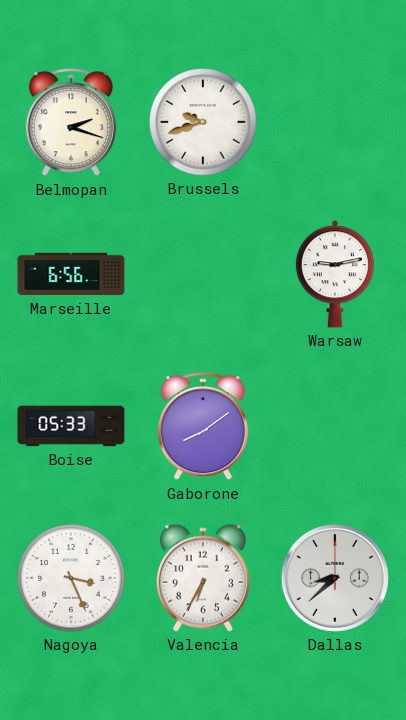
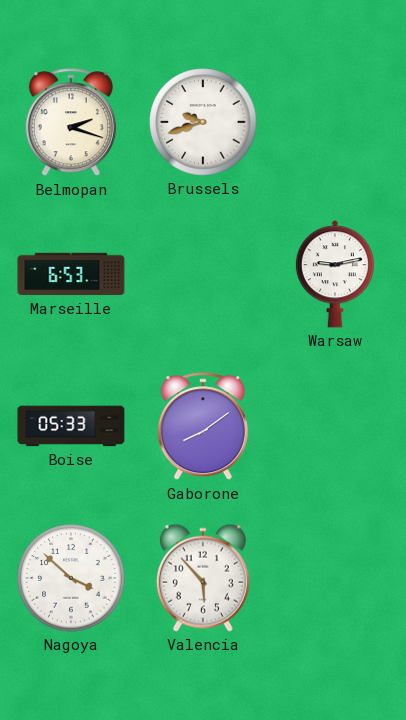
Marseille: 6:56 -> 6:53
Nagoya: 3:26 -> 3:52
Valencia: 6:35 -> 5:53
Dallas: 8:38 -> none
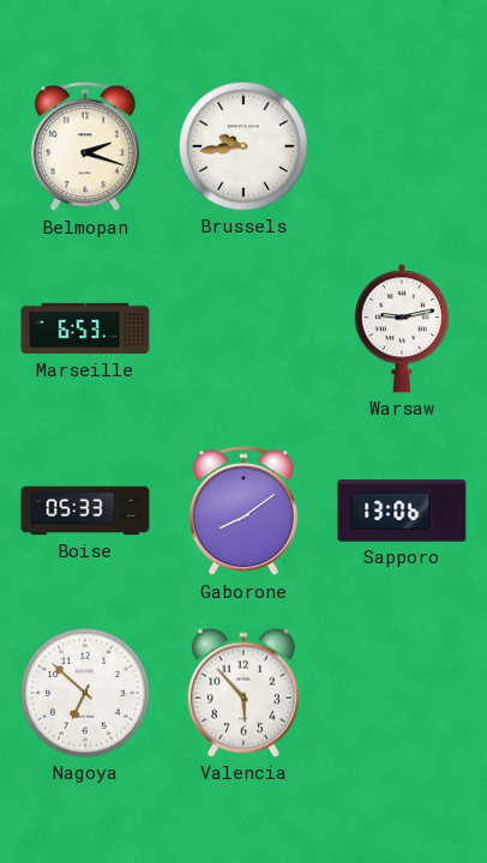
Brussels: 9:42 -> 9:44
Sapporo: none -> 13:06
Nagoya: 3:52 -> 6:52
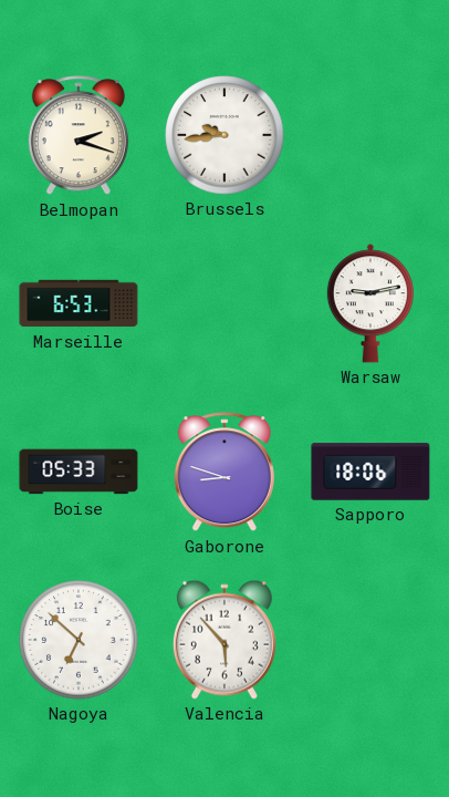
Gaborone: 8:09 -> 8:48
Sapporo: 13:06 -> 18:06
